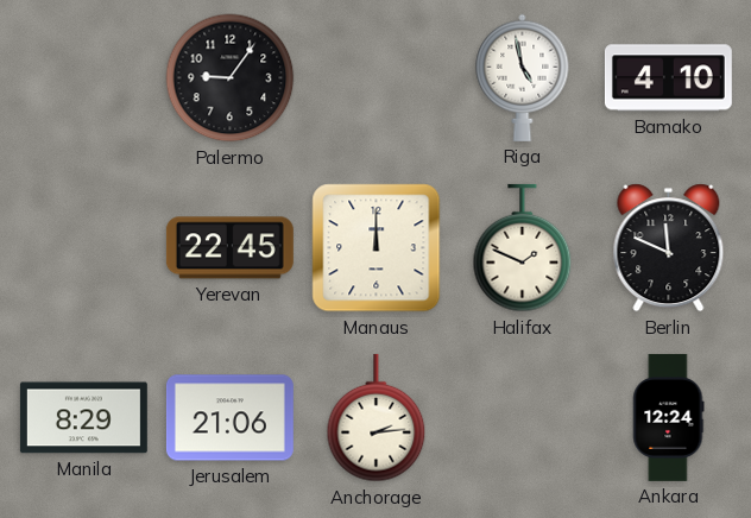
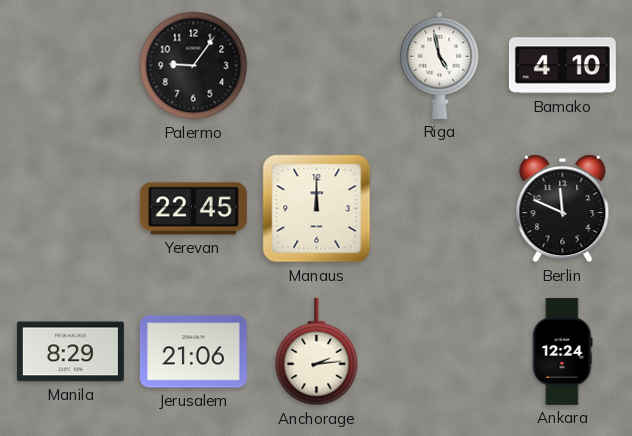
Halifax: 1:49 -> none
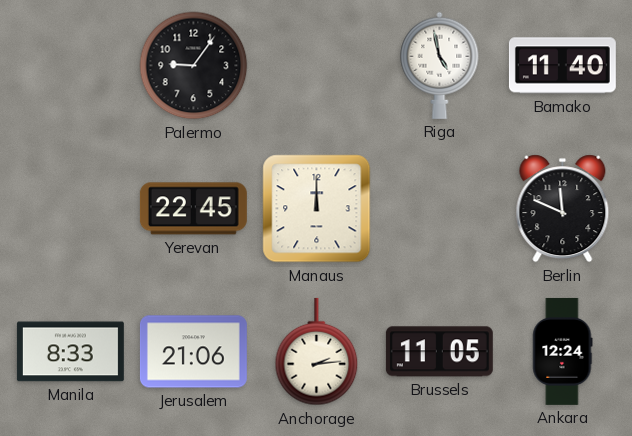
Bamako: 4:10 -> 11:40
Manila: 8:29 -> 8:33
Brussels: none -> 11:05
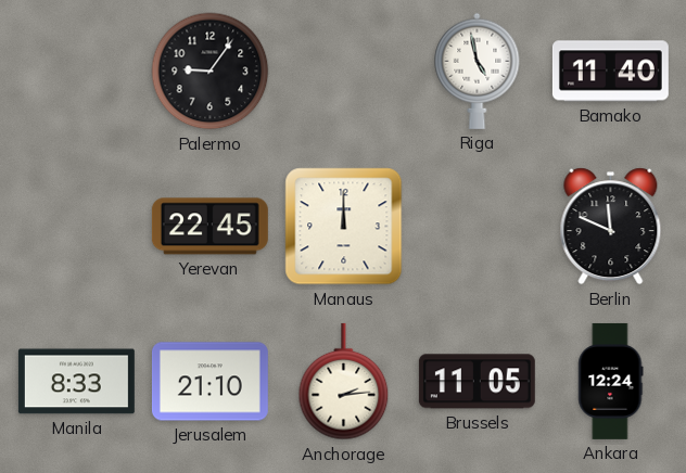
Jerusalem: 21:06 -> 21:10
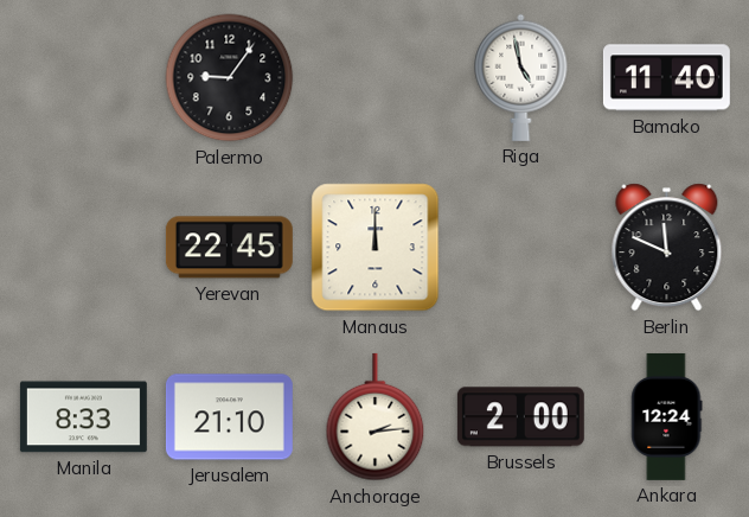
Brussels: 11:05 -> 2:00
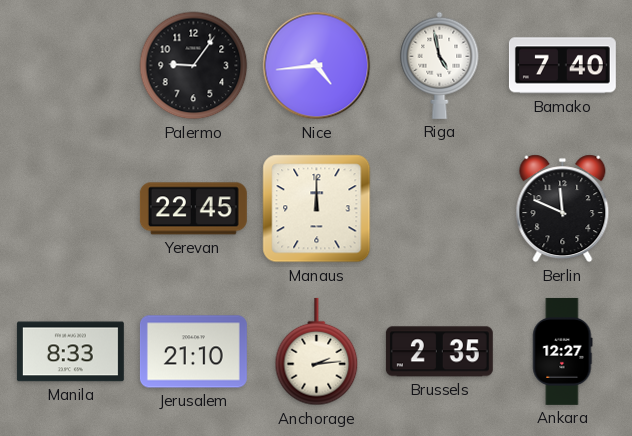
Nice: none -> 4:44
Bamako: 11:40 -> 7:40
Brussels: 2:00 -> 2:35
Ankara: 12:24 -> 12:27
